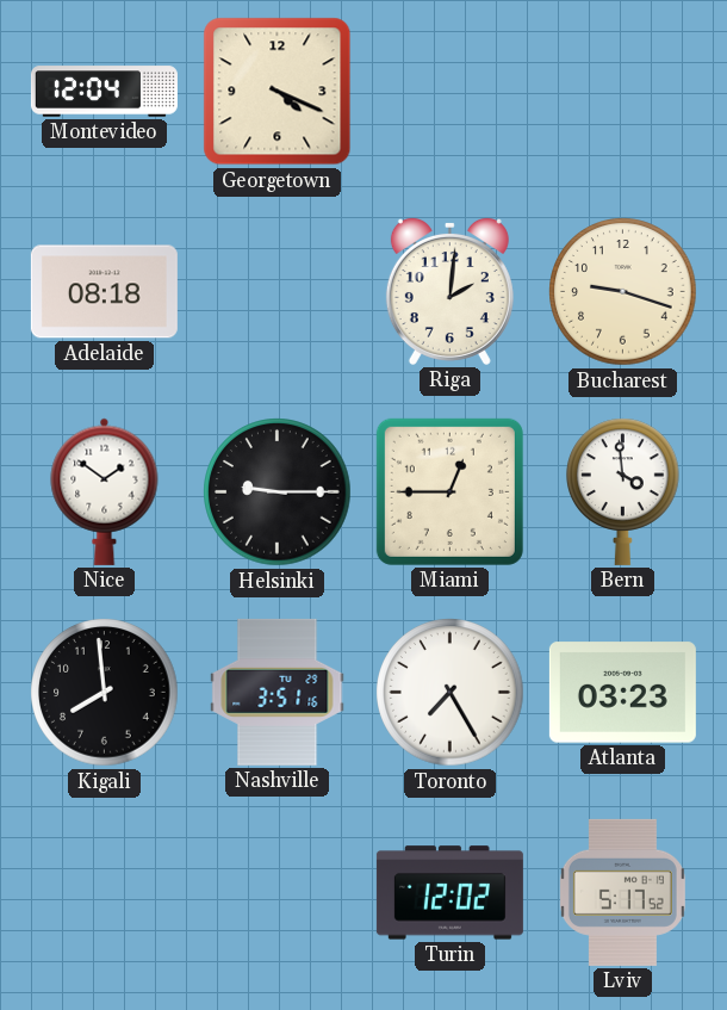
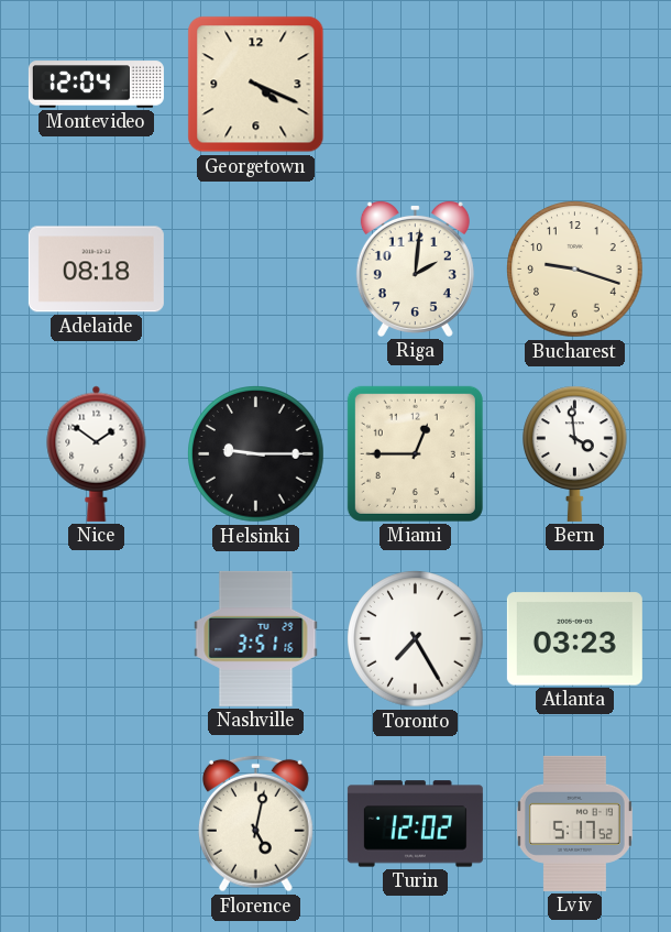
Kigali: 7:59 -> none
Florence: none -> 5:02
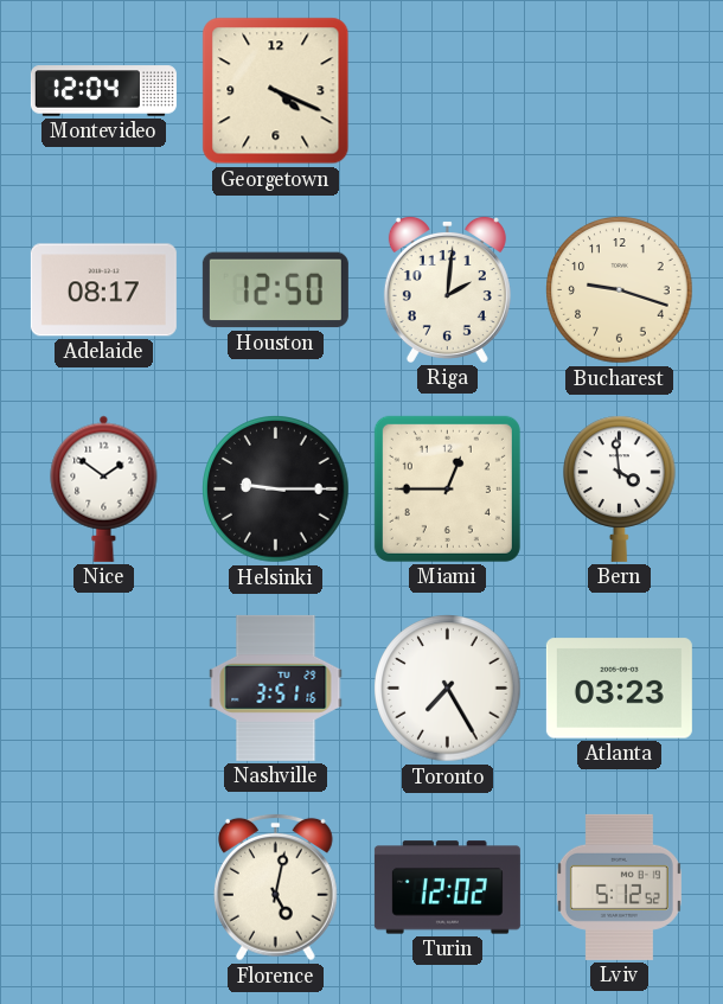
Adelaide: 08:18 -> 08:17
Houston: none -> 12:50
Lviv: 5:17 -> 5:12
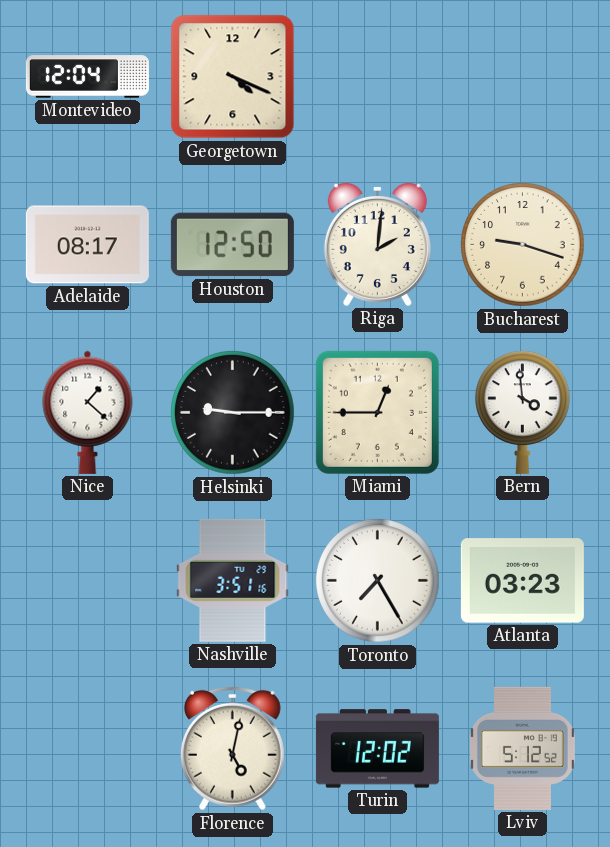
Nice: 1:51 -> 1:22
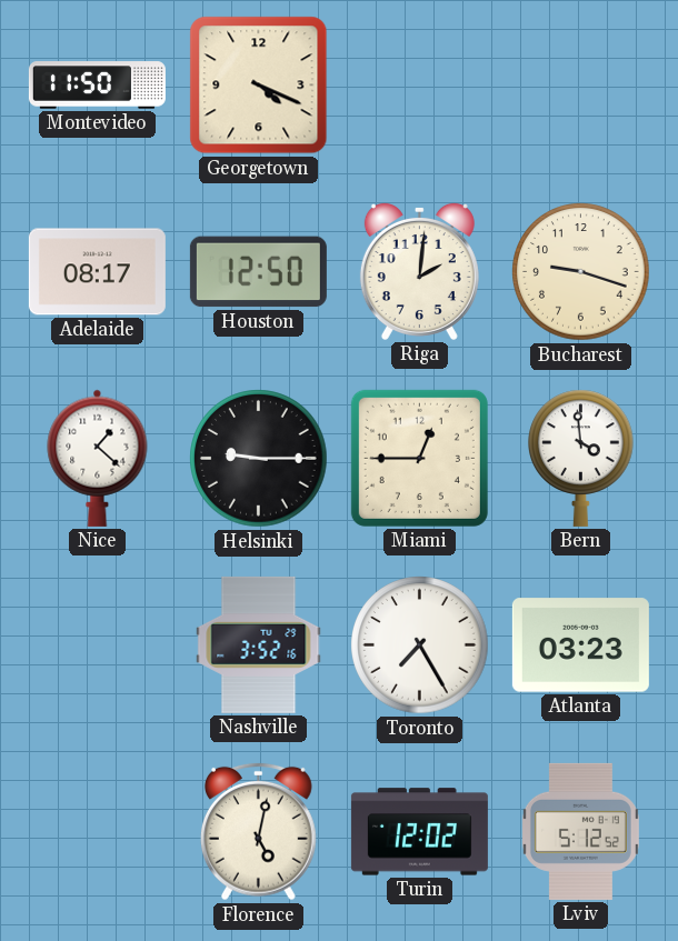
Montevideo: 12:04 -> 11:50
Nashville: 3:51 -> 3:52
